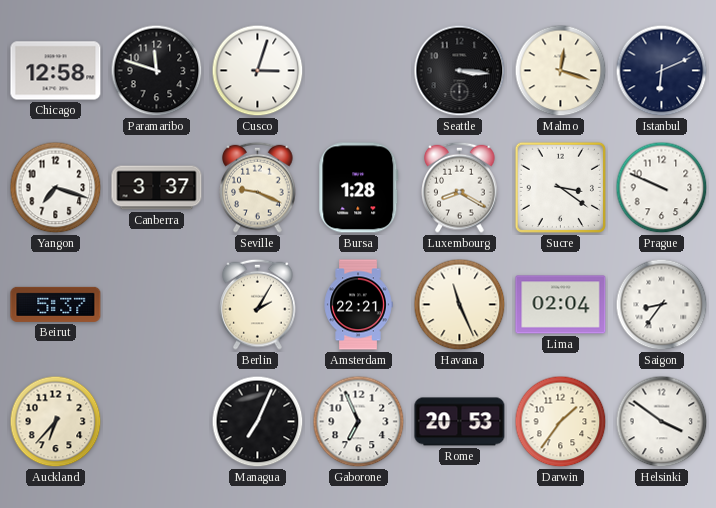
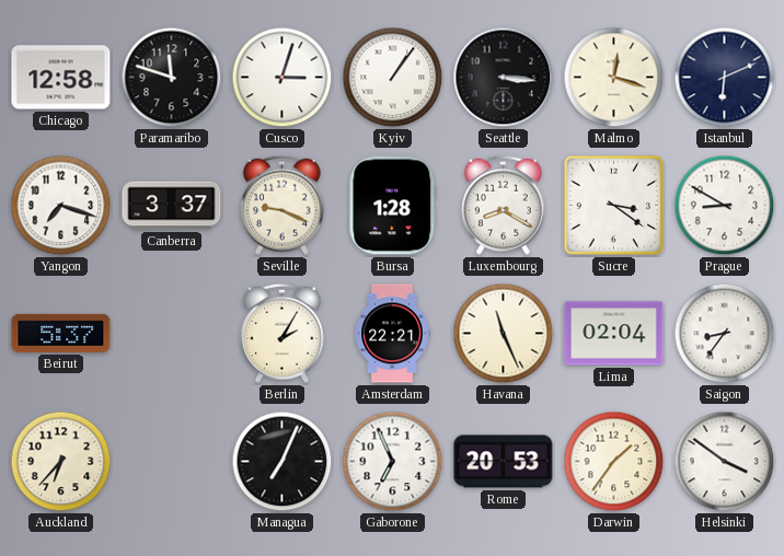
Kyiv: none -> 1:06
Prague: 9:49 -> 8:50
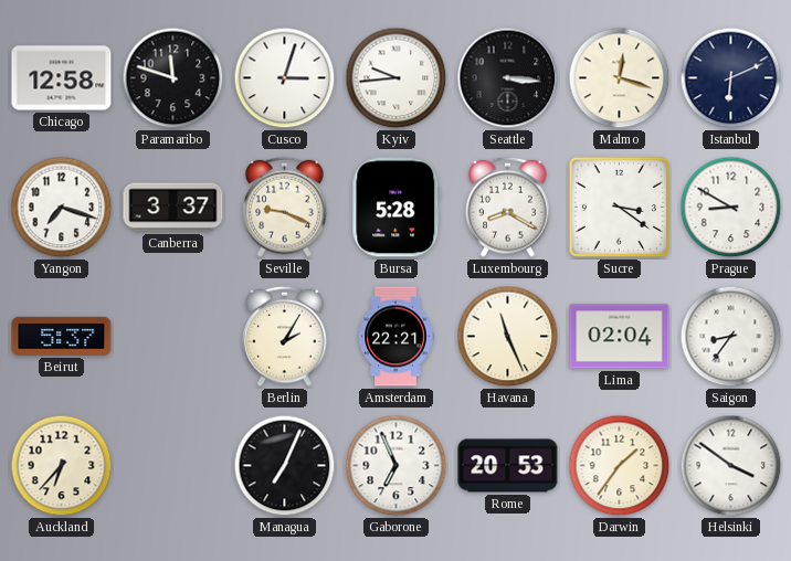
Kyiv: 1:06 -> 9:44
Bursa: 1:28 -> 5:28
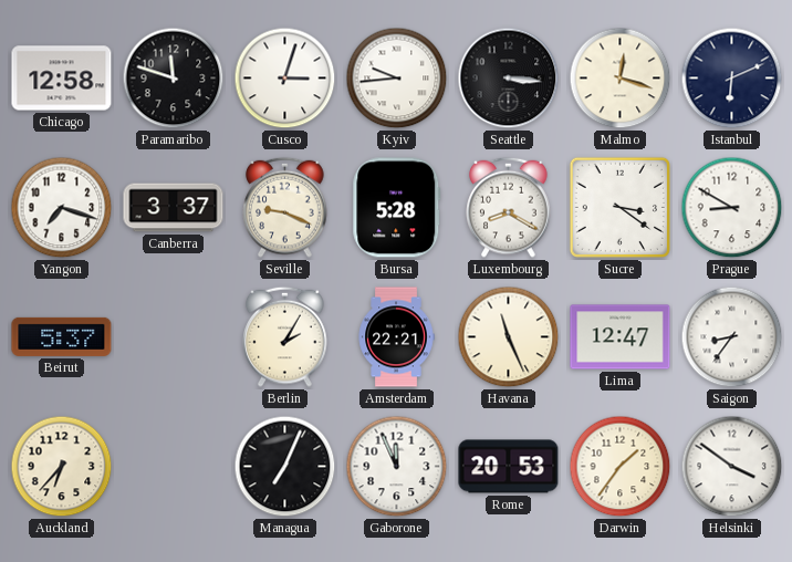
Lima: 02:04 -> 12:47
Gaborone: 6:56 -> 11:56
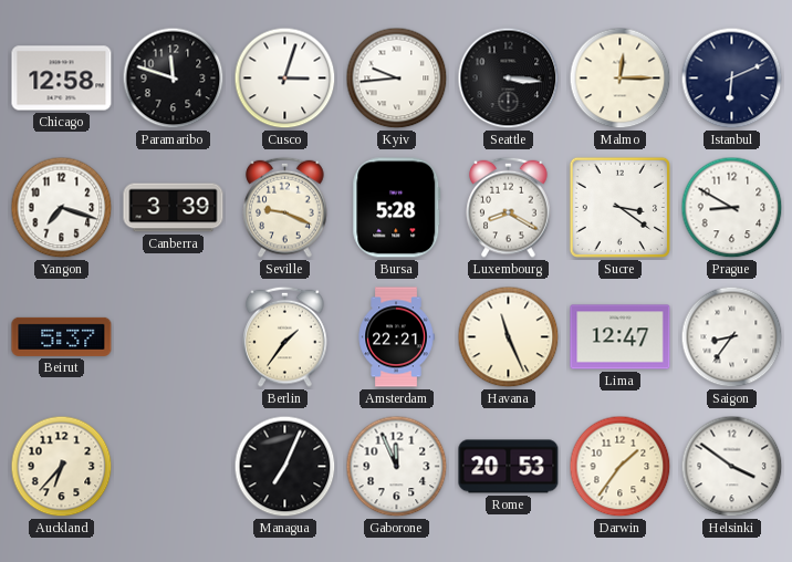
Malmo: 12:18 -> 12:15
Canberra: 3:37 -> 3:39
Berlin: 2:05 -> 1:36
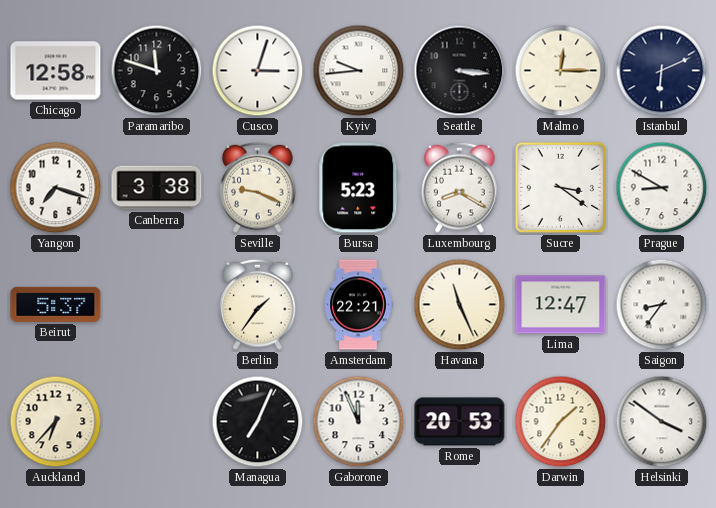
Canberra: 3:39 -> 3:38
Bursa: 5:28 -> 5:23
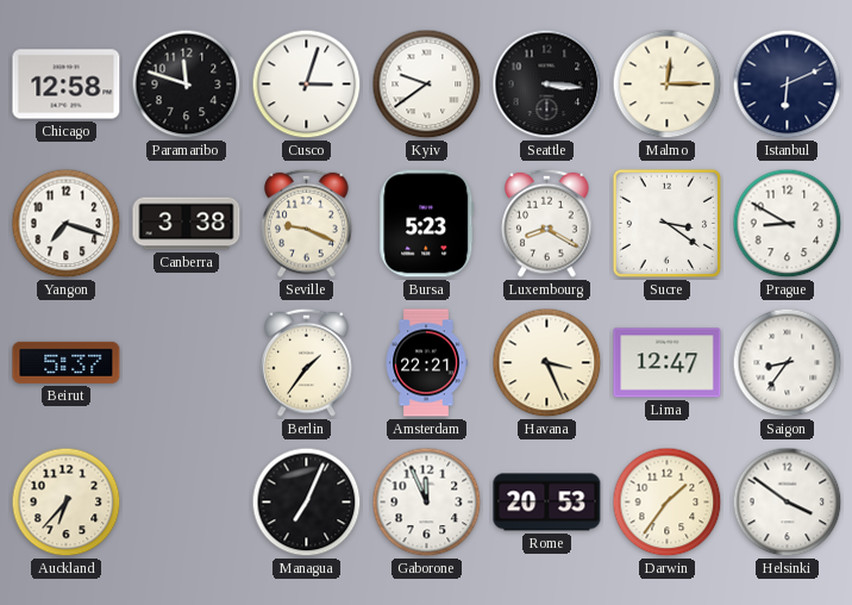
Kyiv: 9:44 -> 9:39
Havana: 11:26 -> 3:26
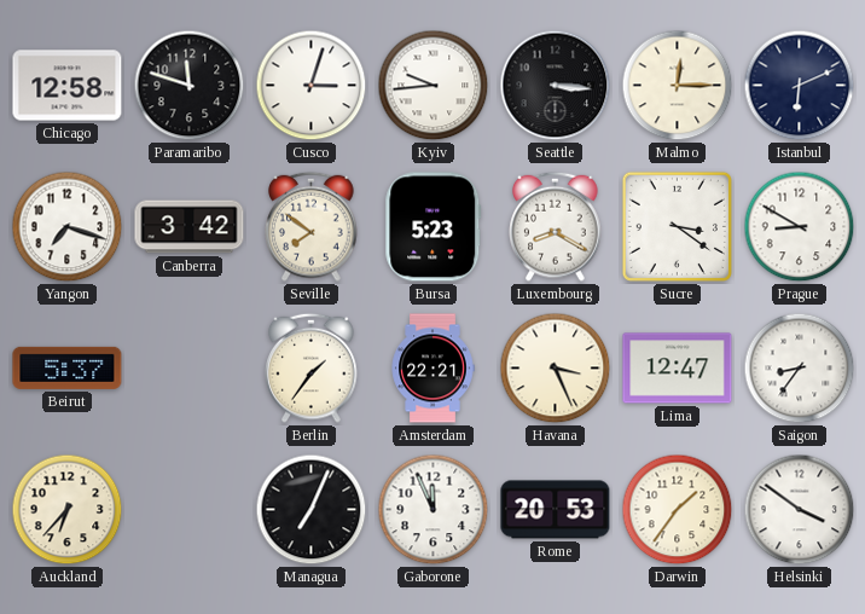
Kyiv: 9:39 -> 9:44
Canberra: 3:38 -> 3:42
Seville: 9:19 -> 7:51
